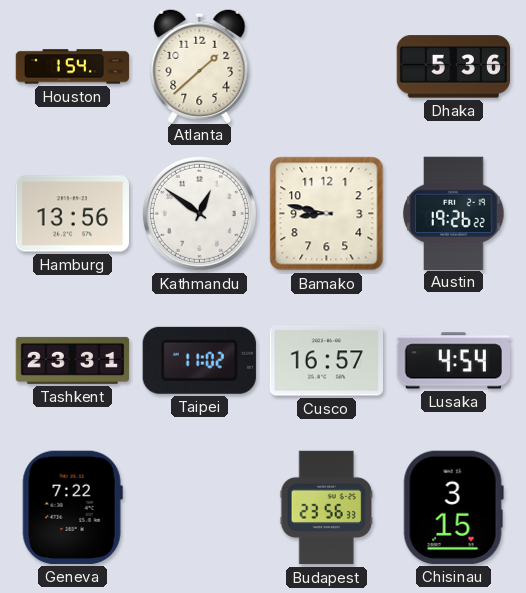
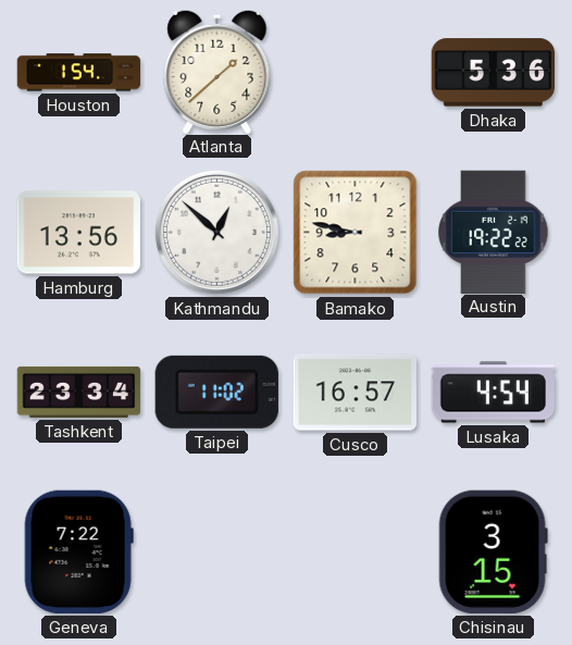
Kathmandu: 12:51 -> 12:52
Austin: 19:26 -> 19:22
Tashkent: 23:31 -> 23:34
Budapest: 23:56 -> none
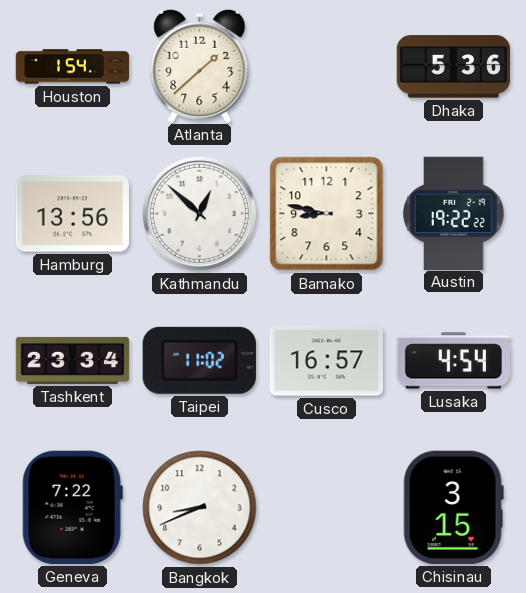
Bangkok: none -> 8:41
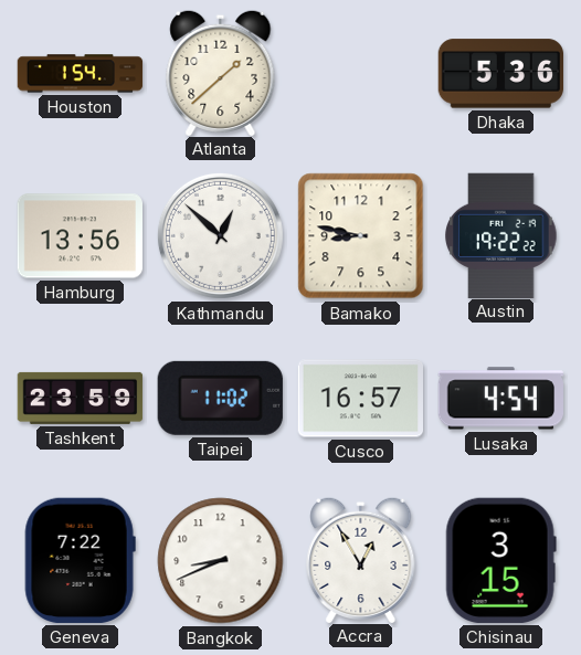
Tashkent: 23:34 -> 23:59
Accra: none -> 12:55
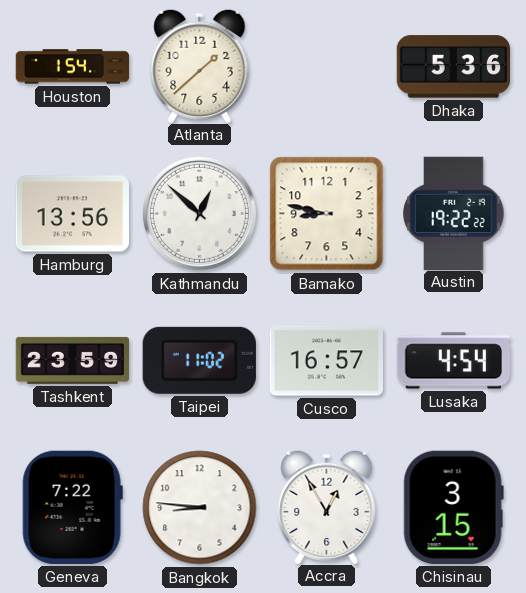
Bangkok: 8:41 -> 8:46
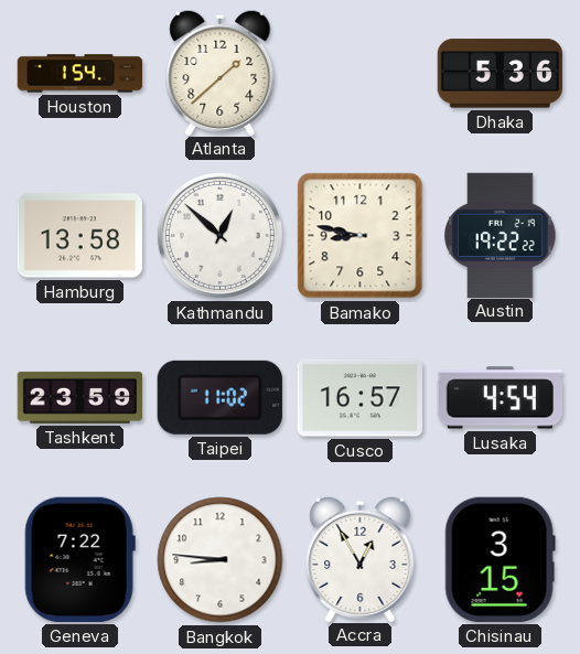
Hamburg: 13:56 -> 13:58
